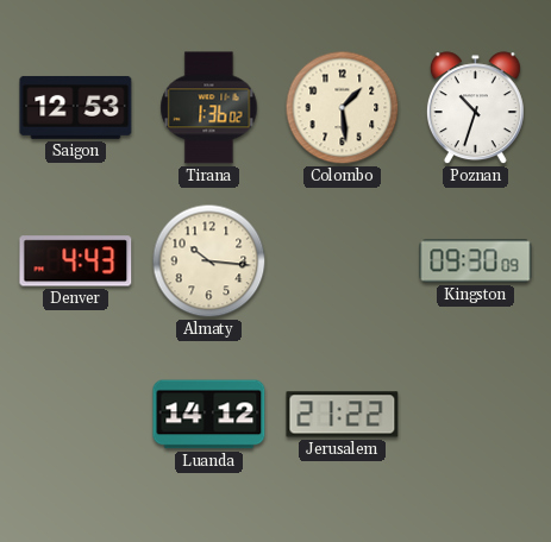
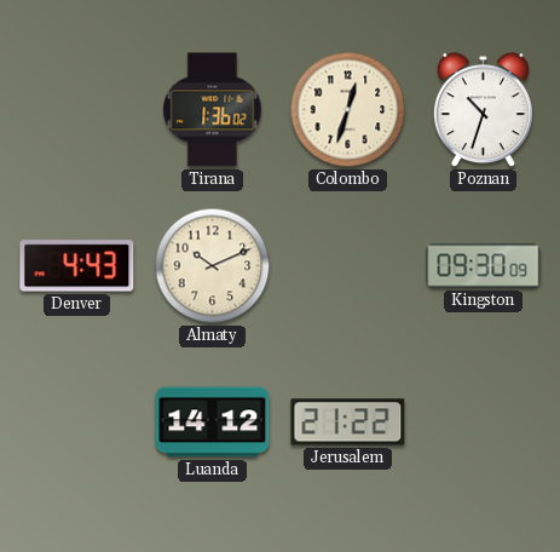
Saigon: 12:53 -> none
Colombo: 1:29 -> 12:33
Almaty: 10:16 -> 10:11
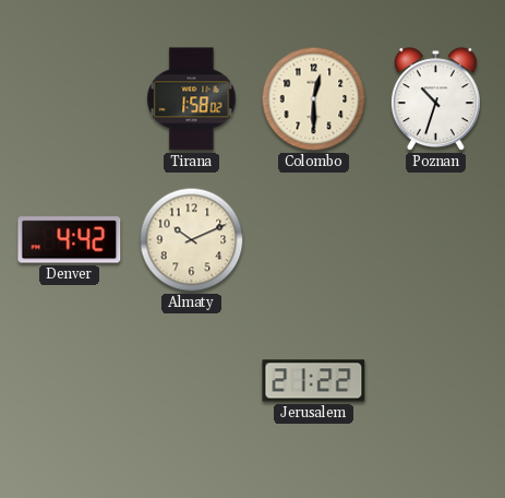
Tirana: 1:36 -> 1:58
Colombo: 12:33 -> 12:30
Denver: 4:43 -> 4:42
Kingston: 09:30 -> none
Luanda: 14:12 -> none
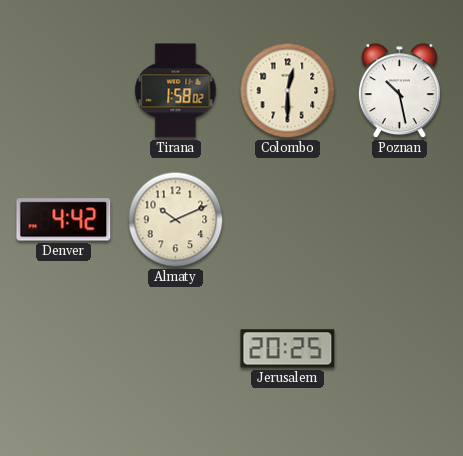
Poznan: 10:33 -> 10:28
Jerusalem: 21:22 -> 20:25
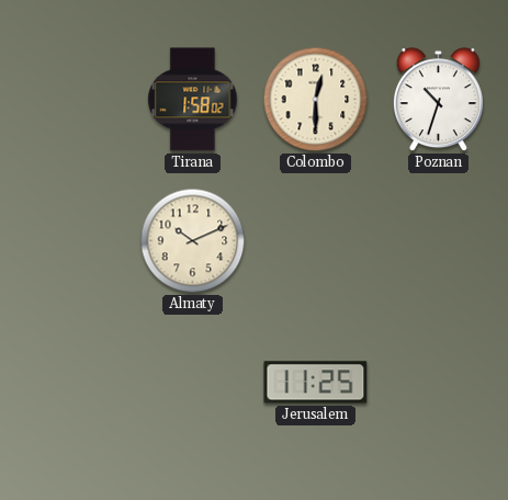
Poznan: 10:28 -> 10:33
Denver: 4:42 -> none
Jerusalem: 20:25 -> 11:25
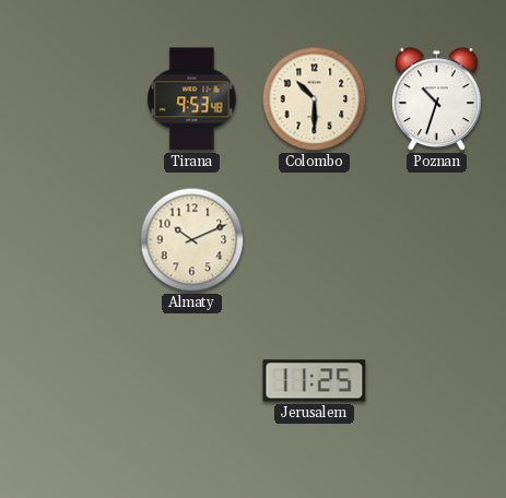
Tirana: 1:58 -> 9:53
Colombo: 12:30 -> 10:30
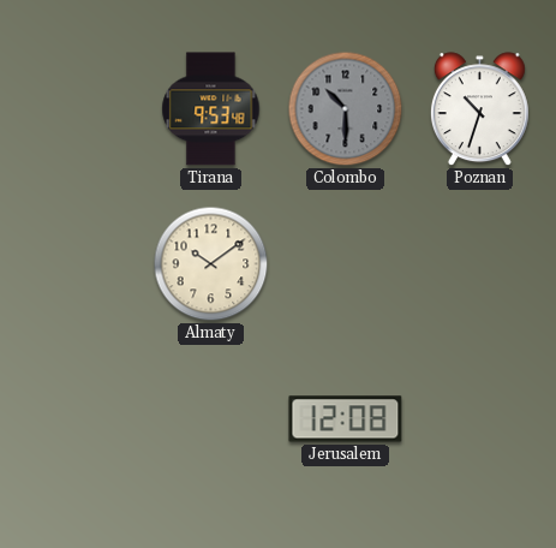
Colombo dial: cream -> grey
Almaty: 10:11 -> 10:09
Jerusalem: 11:25 -> 12:08
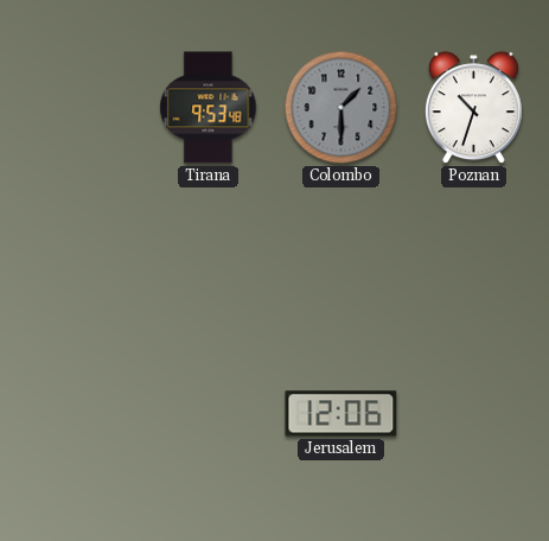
Colombo: 10:30 -> 1:30
Almaty: 10:09 -> none
Jerusalem: 12:08 -> 12:06
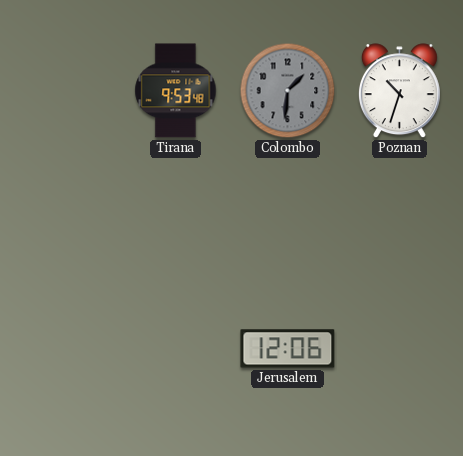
Colombo: 1:30 -> 1:31
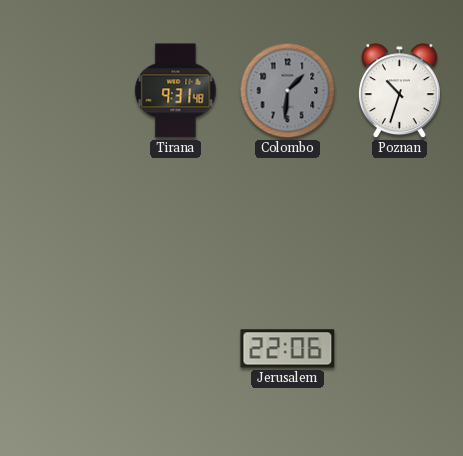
Tirana: 9:53 -> 9:31
Jerusalem: 12:06 -> 22:06
